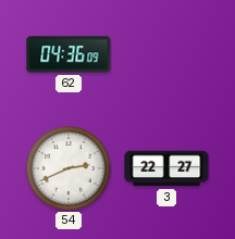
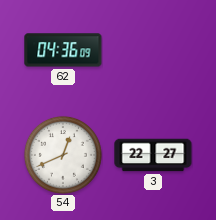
54: 2:41 -> 12:41
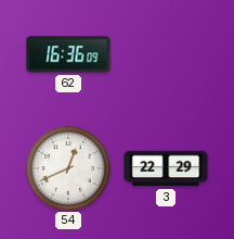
62: 04:36 -> 16:36
3: 22:27 -> 22:29
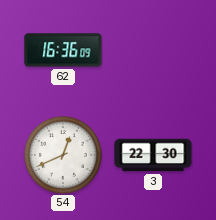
3: 22:29 -> 22:30
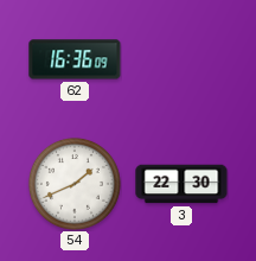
54: 12:41 -> 1:41
